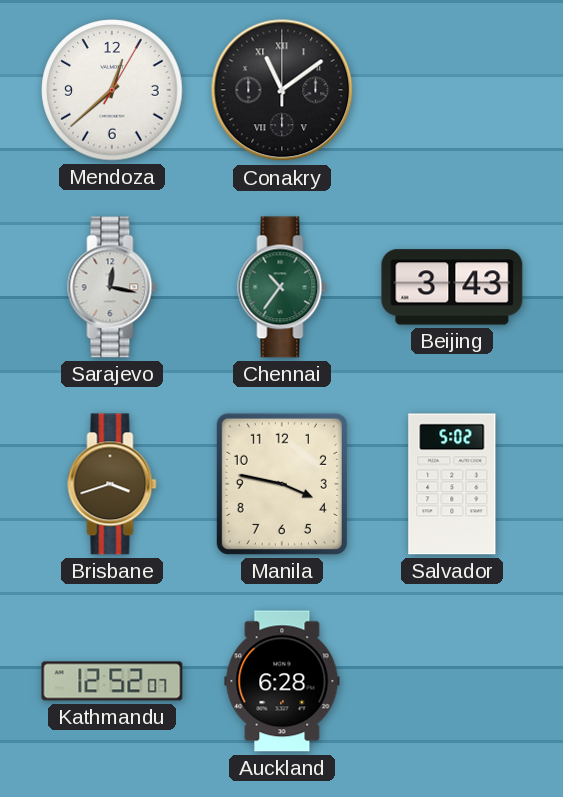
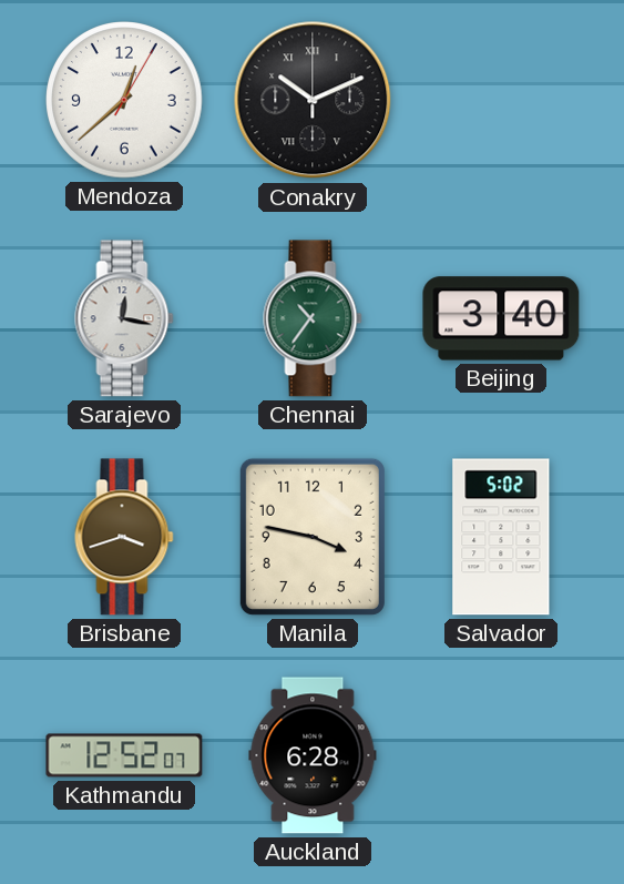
Conakry: 11:09 -> 10:11
Beijing: 3:43 -> 3:40
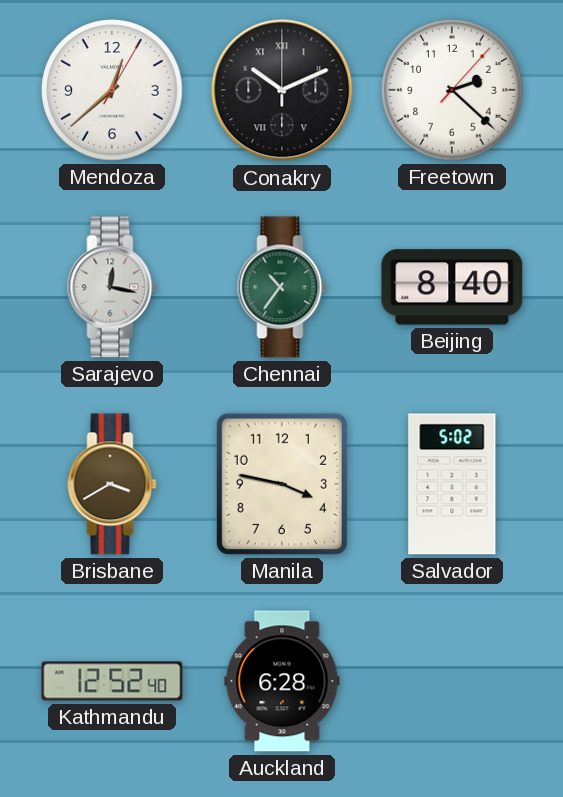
Freetown: none -> 2:22
Beijing: 3:40 -> 8:40
Brisbane: 3:42 -> 3:40
Kathmandu: 12:52:07 -> 12:52:40
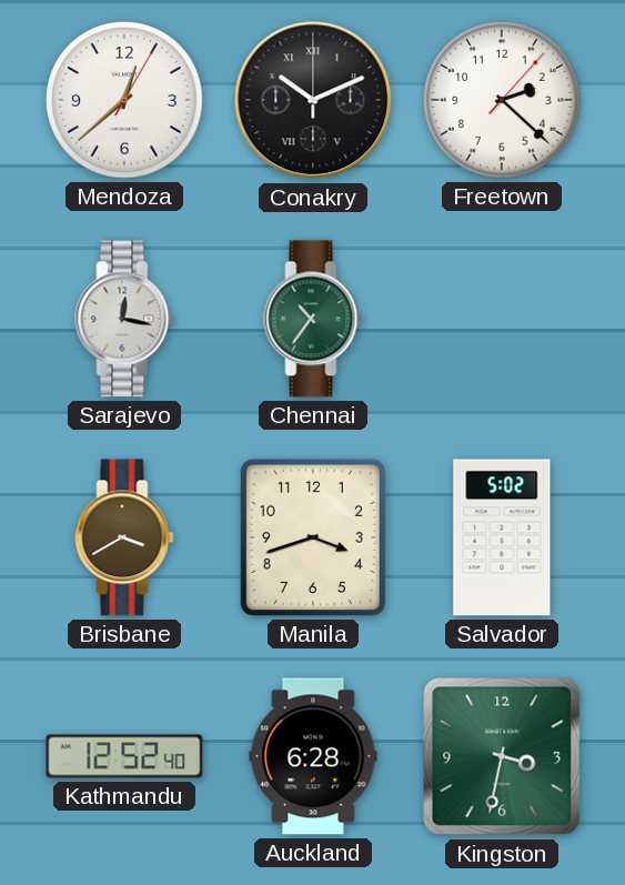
Beijing: 8:40 -> none
Manila: 3:47 -> 3:42
Kingston: none -> 3:32
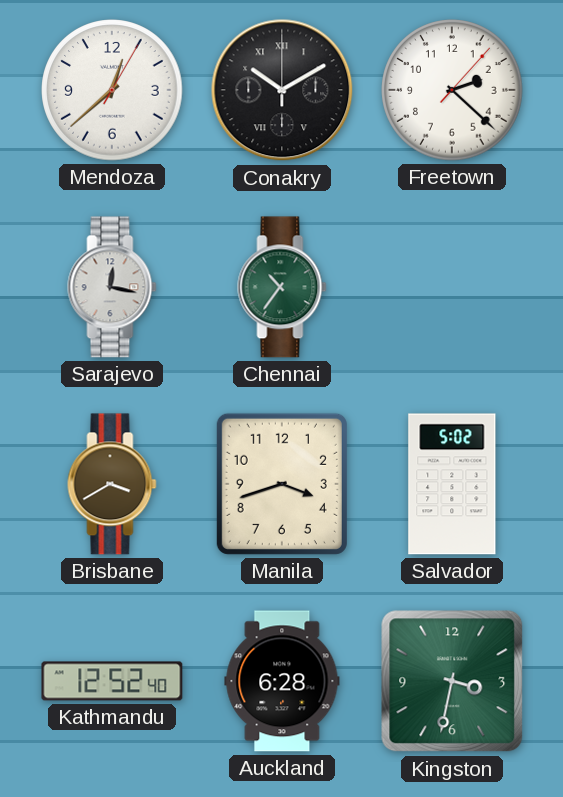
Conakry: 10:11 -> 10:10
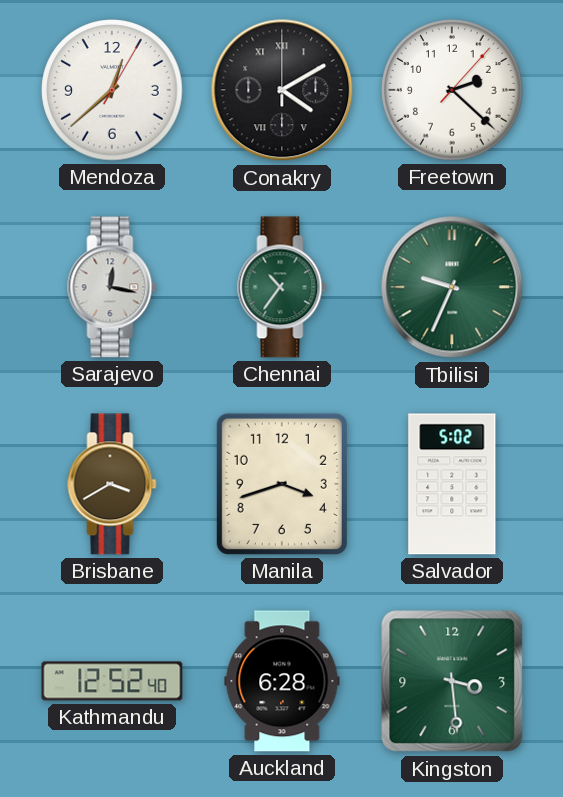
Conakry: 10:10 -> 4:10
Tbilisi: none -> 9:34
Kingston: 3:32 -> 3:29
